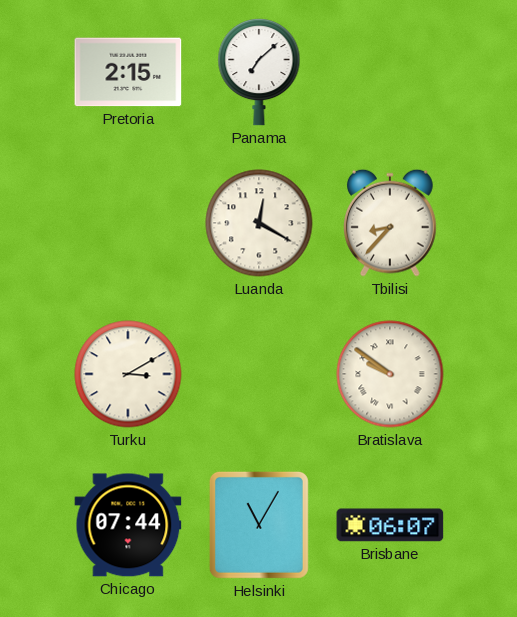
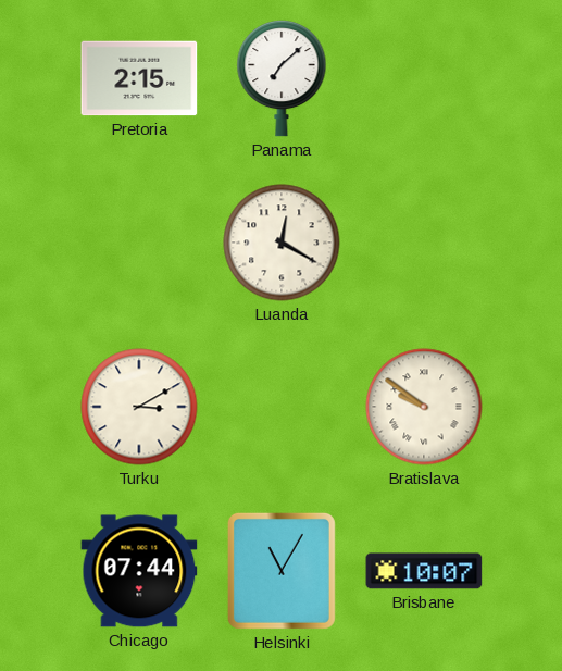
Tbilisi: 8:37 -> none
Brisbane: 06:07 -> 10:07
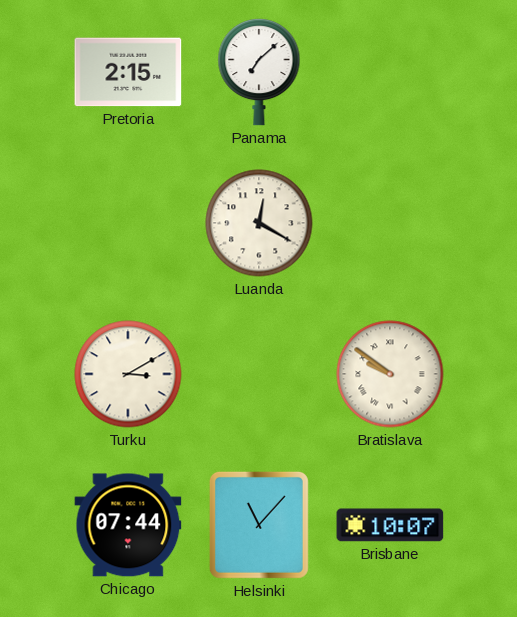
Helsinki: 11:05 -> 11:07
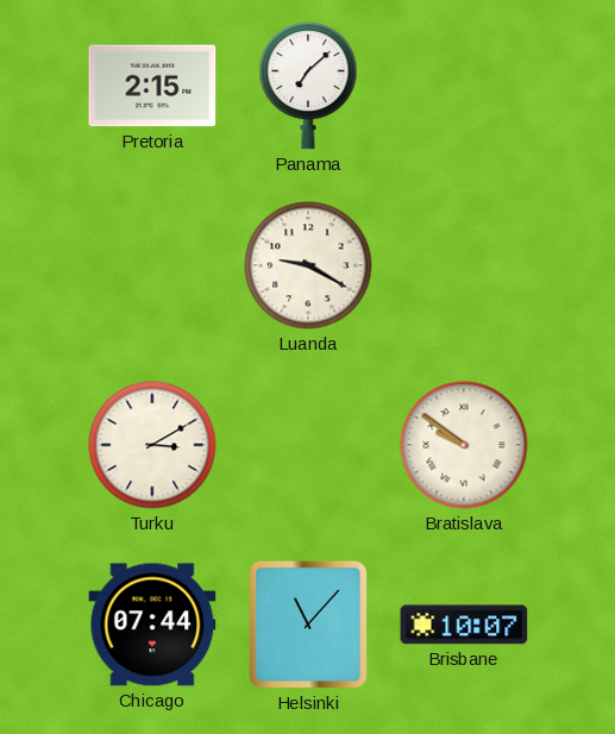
Luanda: 12:20 -> 9:20
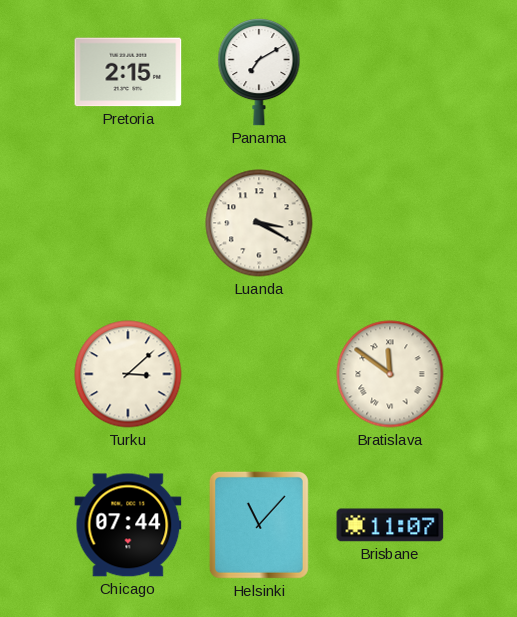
Panama: 7:08 -> 7:10
Luanda: 9:20 -> 3:20
Turku: 3:10 -> 3:08
Bratislava: 9:51 -> 11:51
Brisbane: 10:07 -> 11:07
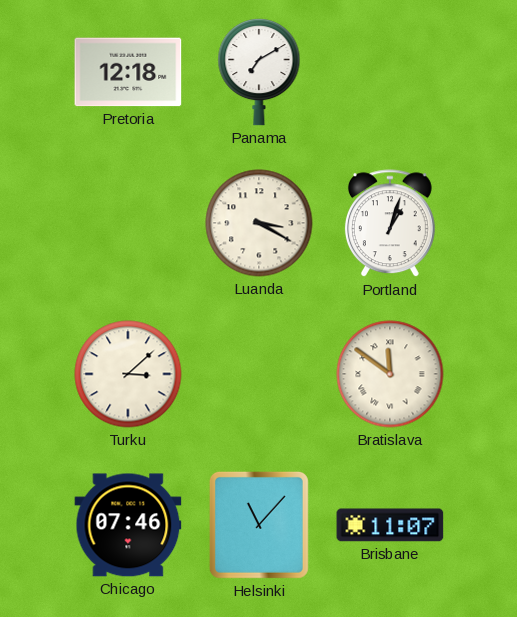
Pretoria: 2:15 -> 12:18
Portland: none -> 1:03
Chicago: 07:44 -> 07:46
